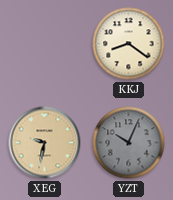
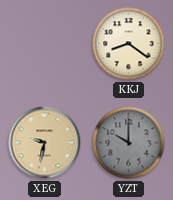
YZT: 10:04 -> 10:00
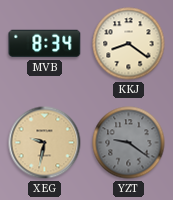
MVB: none -> 8:34
YZT: 10:00 -> 9:21
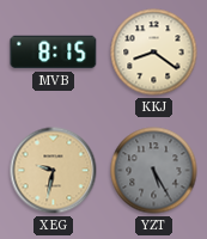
MVB: 8:34 -> 8:15
YZT: 9:21 -> 5:25
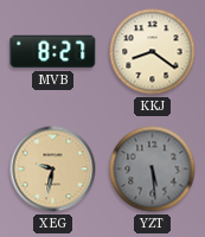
MVB: 8:15 -> 8:27
YZT: 5:25 -> 5:29
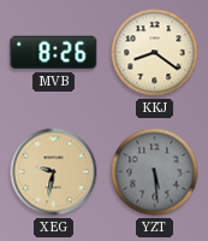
MVB: 8:27 -> 8:26
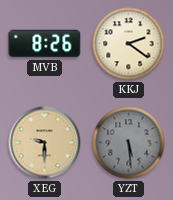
KKJ: 8:21 -> 2:21
XEG: 9:32 -> 9:30
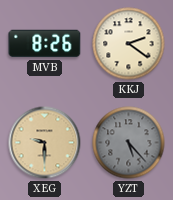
YZT: 5:29 -> 5:23
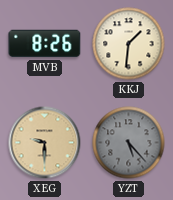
KKJ: 2:21 -> 1:31
